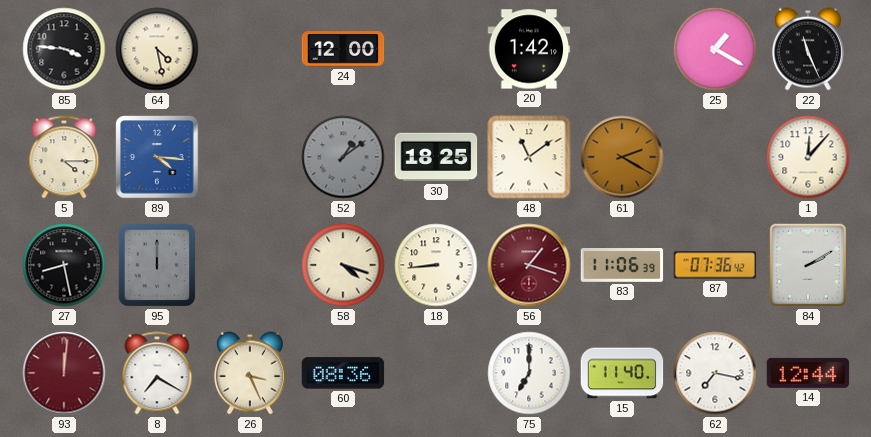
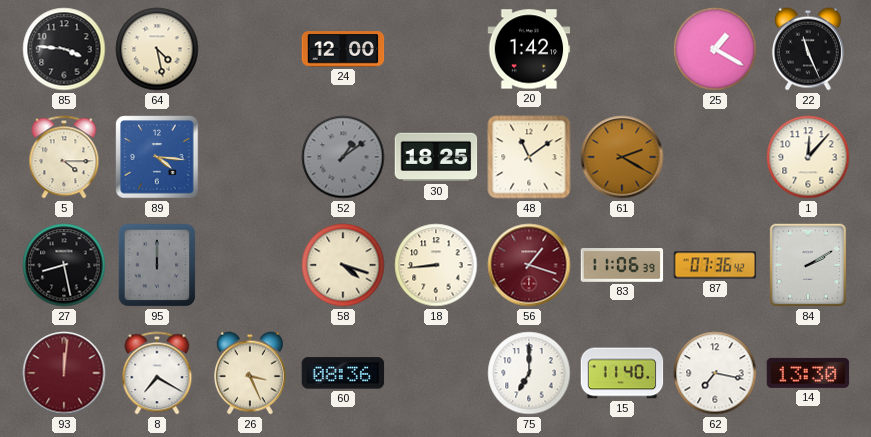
14: 12:44 -> 13:30
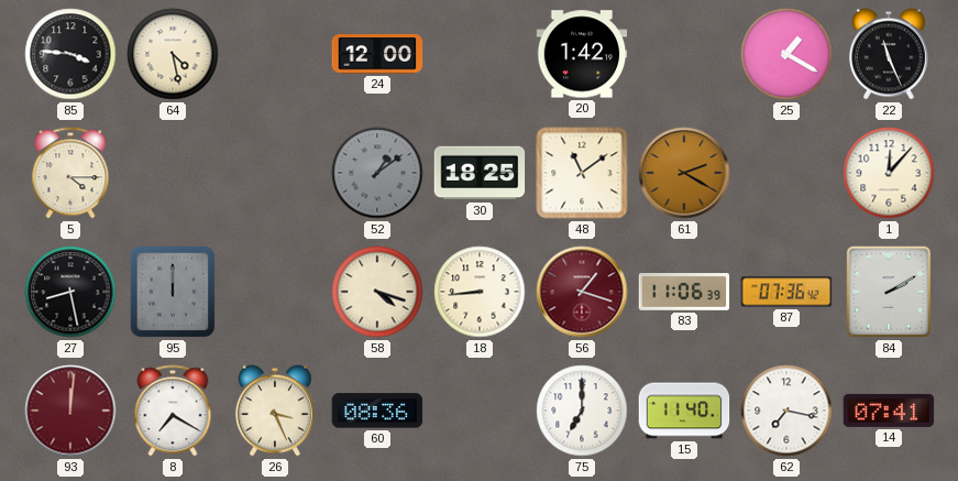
89: 4:16 -> none
14: 13:30 -> 07:41
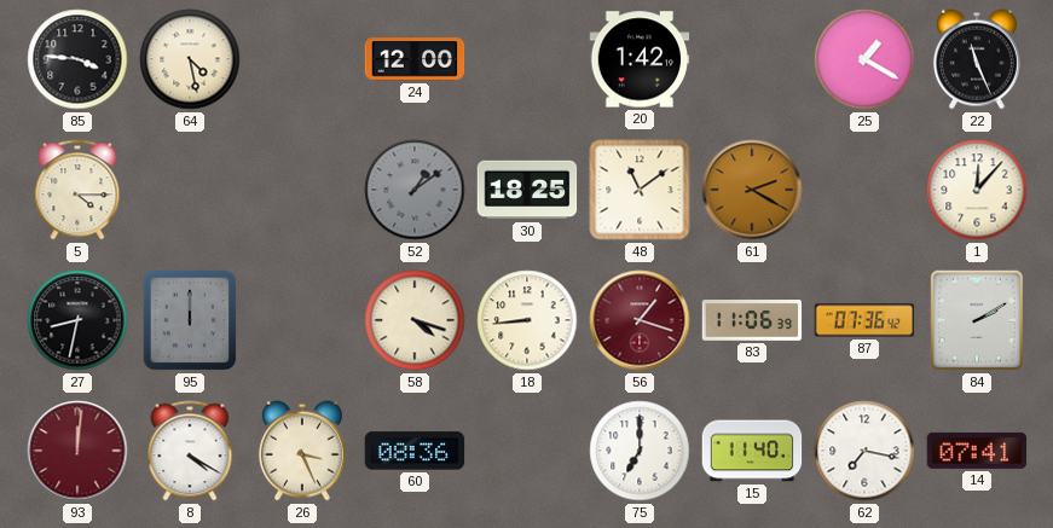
27: 8:28 -> 8:32
8: 7:20 -> 4:20
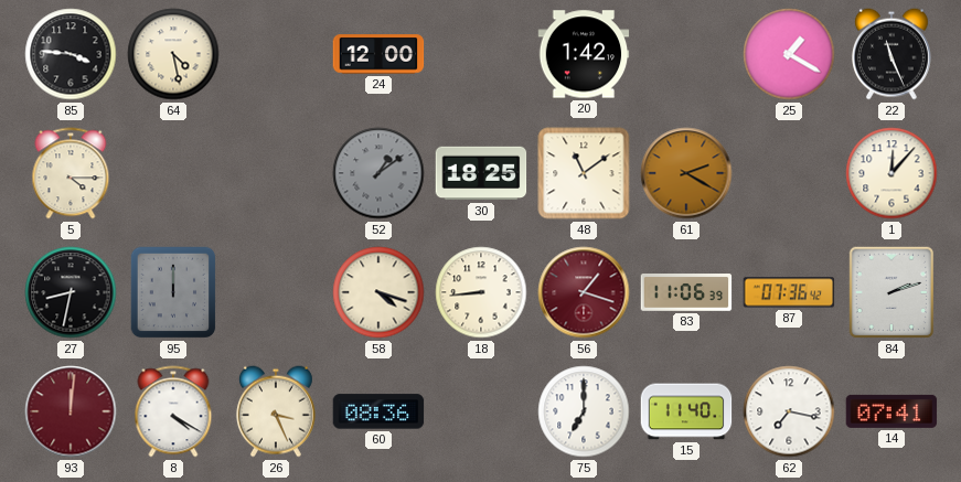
84: 2:10 -> 2:12
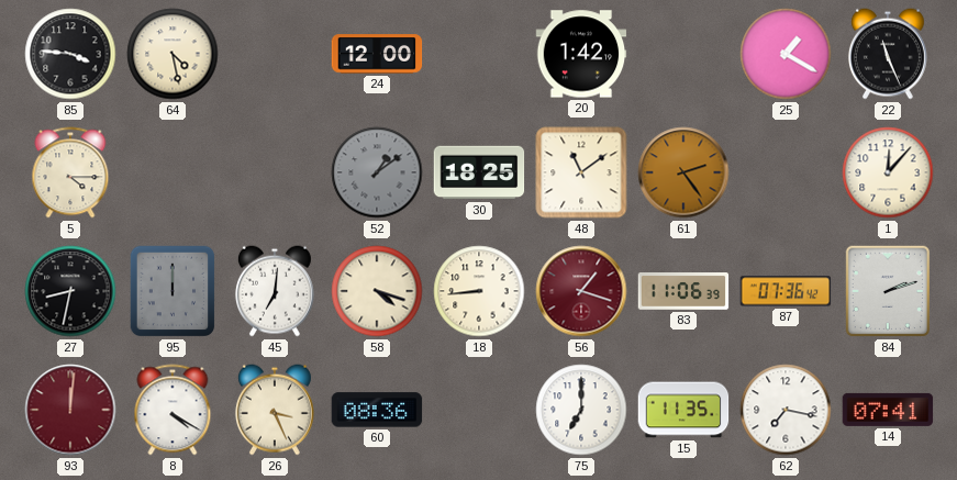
61: 2:20 -> 2:24
45: none -> 7:01
15: 11:40 -> 11:35
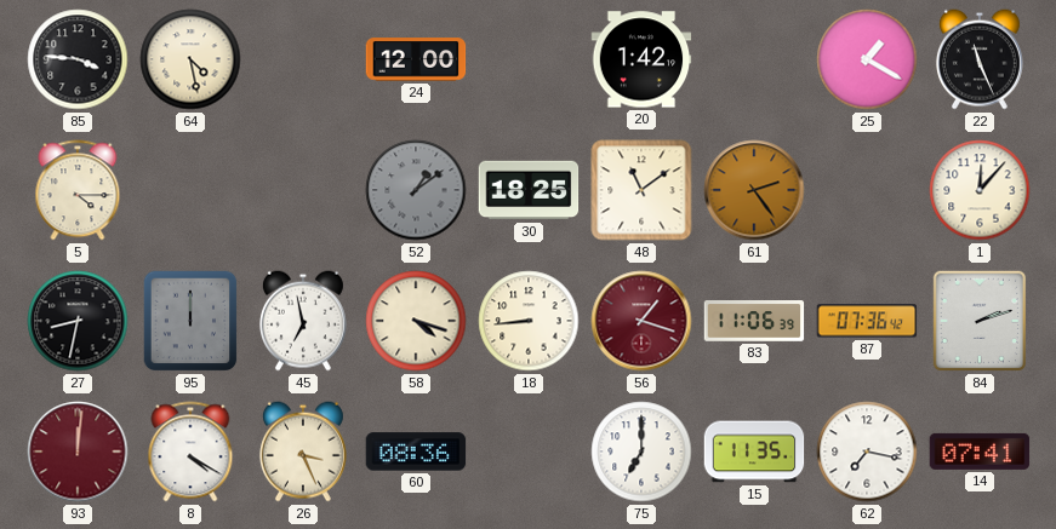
45: 7:01 -> 6:58
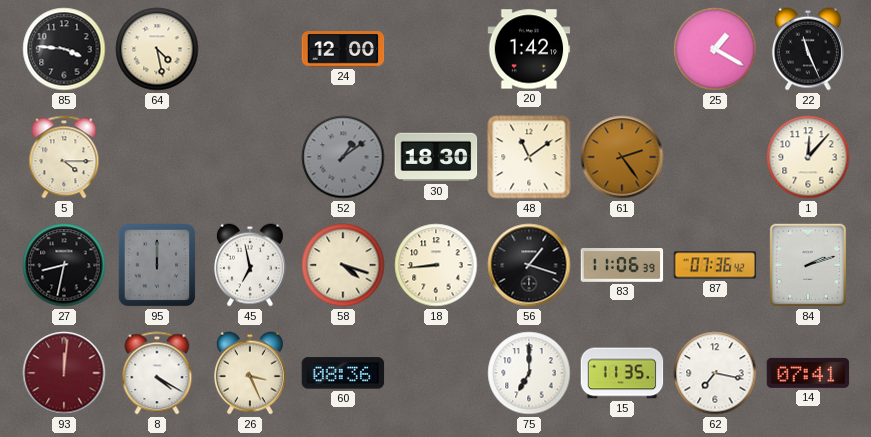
30: 18:25 -> 18:30
56 dial: burgundy -> black
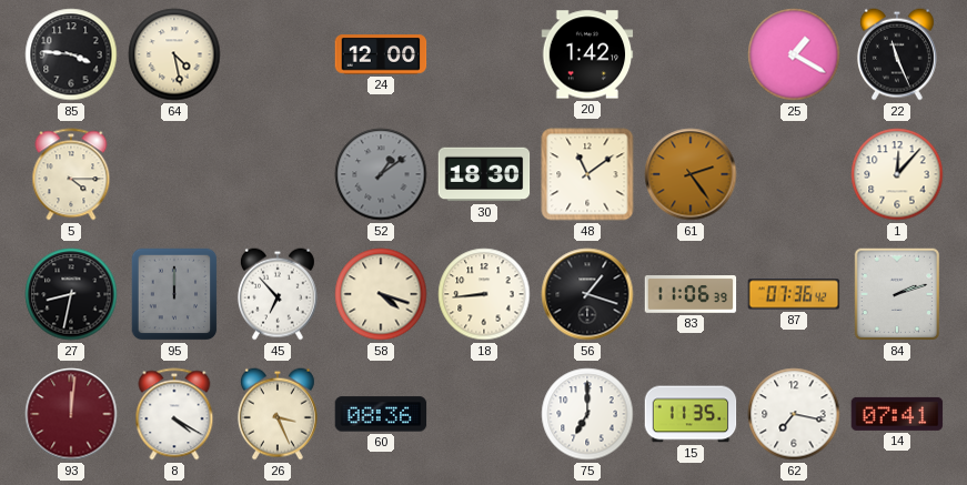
45: 6:58 -> 6:53
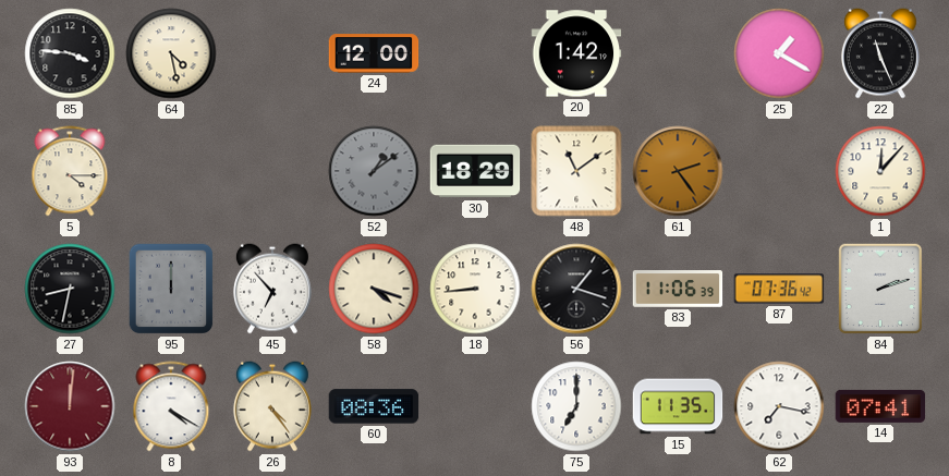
30: 18:30 -> 18:29
26: 3:26 -> 4:24
